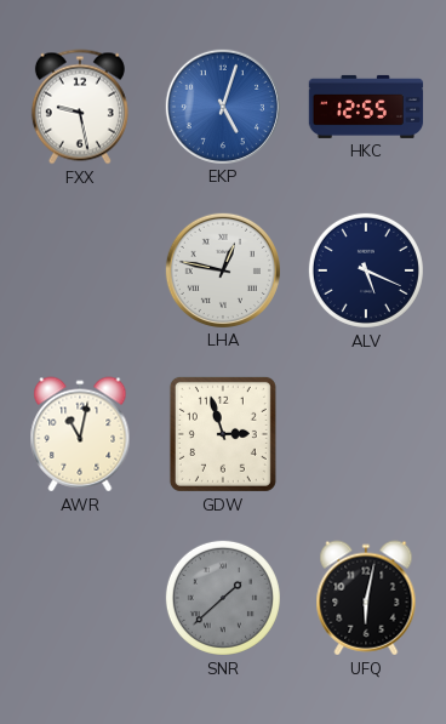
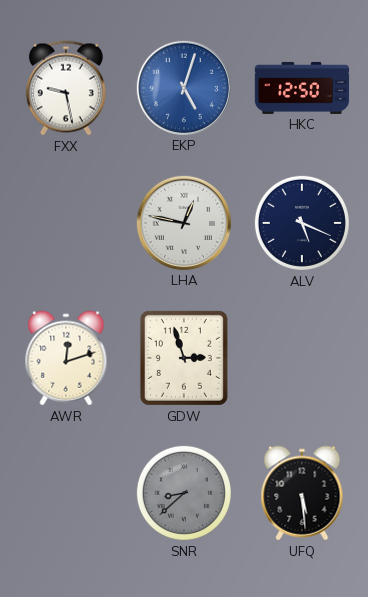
HKC: 12:55 -> 12:50
AWR: 11:02 -> 12:12
SNR: 1:38 -> 8:38
UFQ: 6:02 -> 5:29
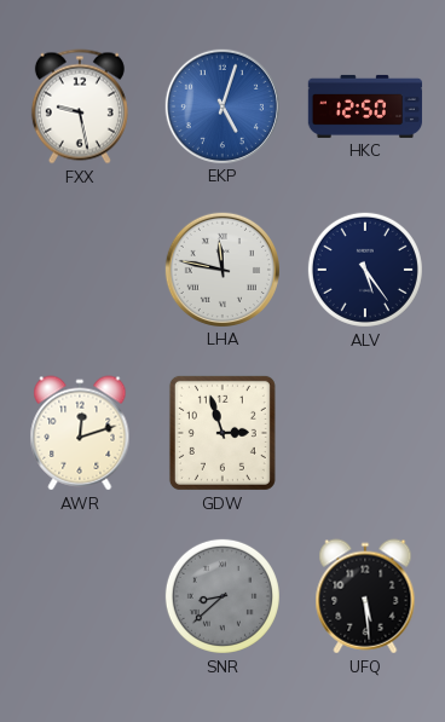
LHA: 12:47 -> 11:47
ALV: 5:19 -> 5:24
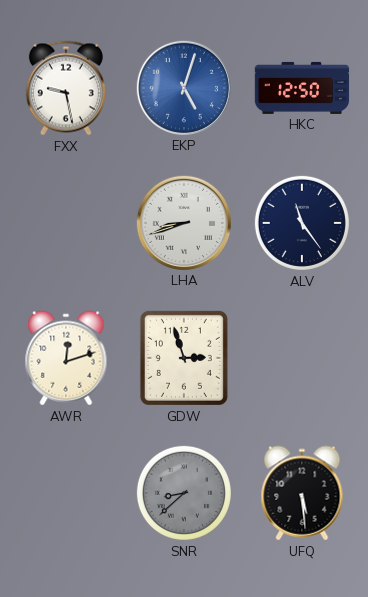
LHA: 11:47 -> 8:42
ALV: 5:24 -> 11:24
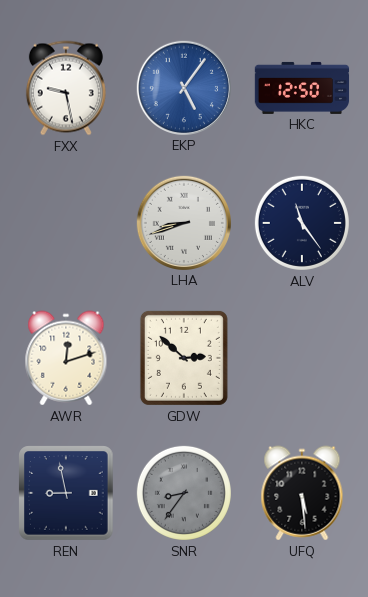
EKP: 5:03 -> 5:06
GDW: 2:57 -> 2:52
REN: none -> 8:58
SNR: 8:38 -> 8:36
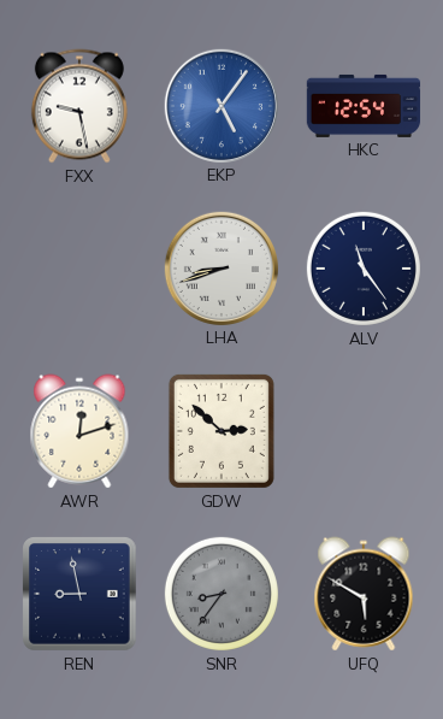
HKC: 12:50 -> 12:54
UFQ: 5:29 -> 5:50
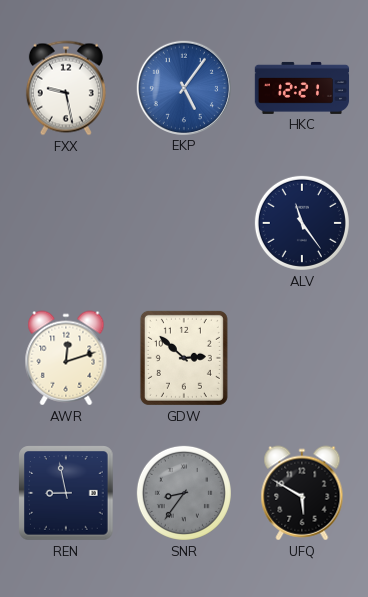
HKC: 12:54 -> 12:21
LHA: 8:42 -> none
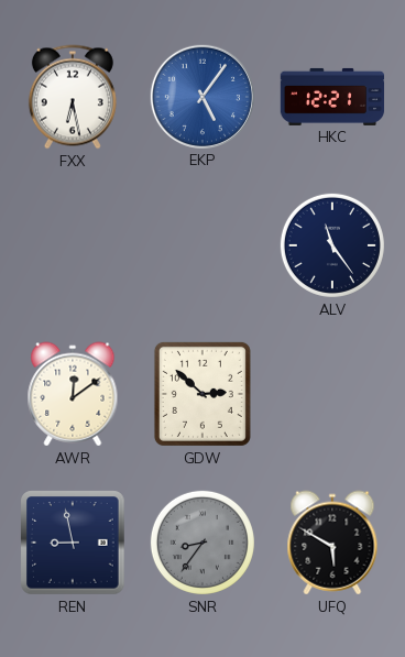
FXX: 9:28 -> 6:28
AWR: 12:12 -> 12:09
